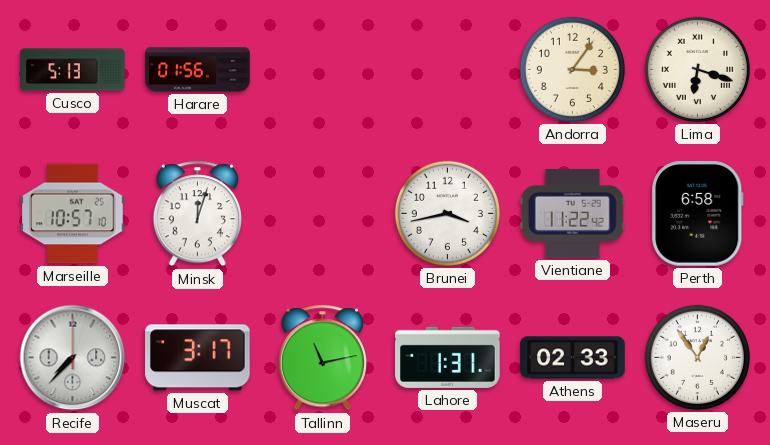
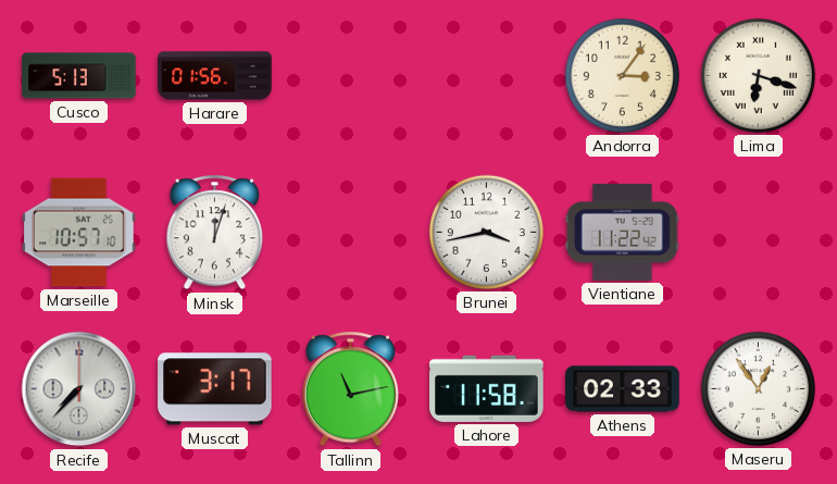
Perth: 6:58 -> none
Lahore: 1:31 -> 11:58
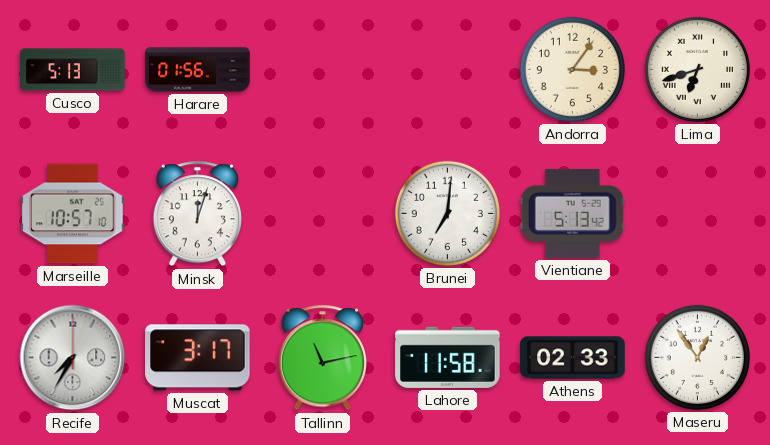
Lima: 6:18 -> 6:42
Brunei: 3:43 -> 7:01
Vientiane: 11:22 -> 5:13
Recife: 7:37 -> 7:35
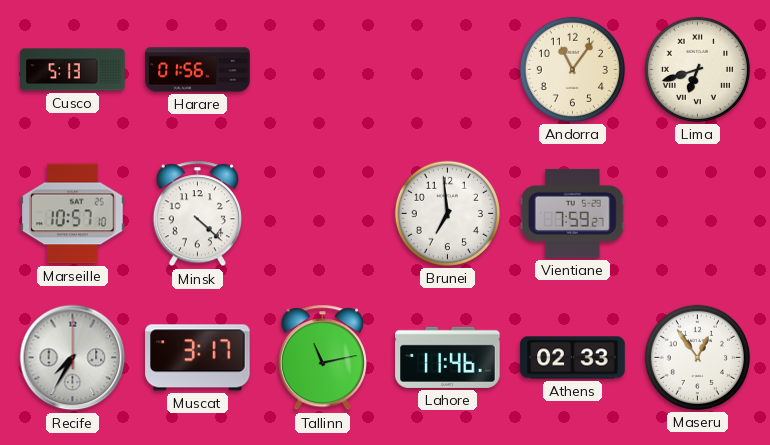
Andorra: 3:06 -> 11:06
Minsk: 12:03 -> 4:22
Brunei: 7:01 -> 6:59
Vientiane: 5:13 -> 7:59
Lahore: 11:58 -> 11:46
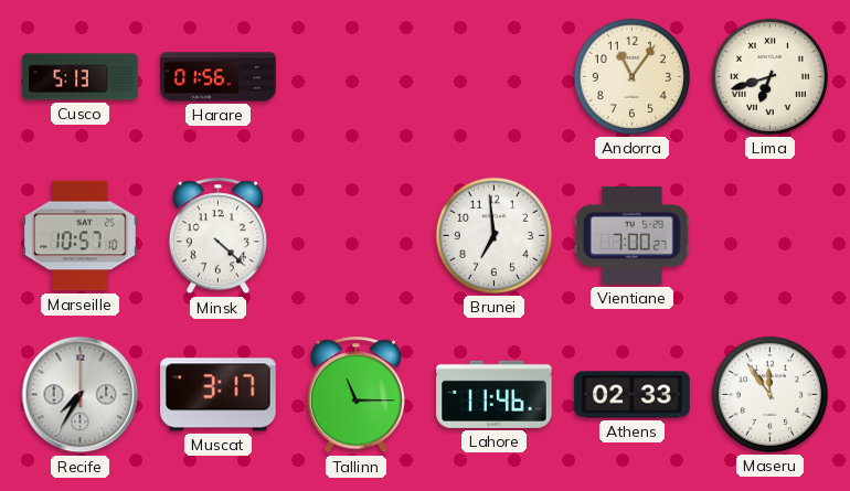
Vientiane: 7:59 -> 7:00
Tallinn: 11:13 -> 11:15
Maseru: 12:54 -> 11:54
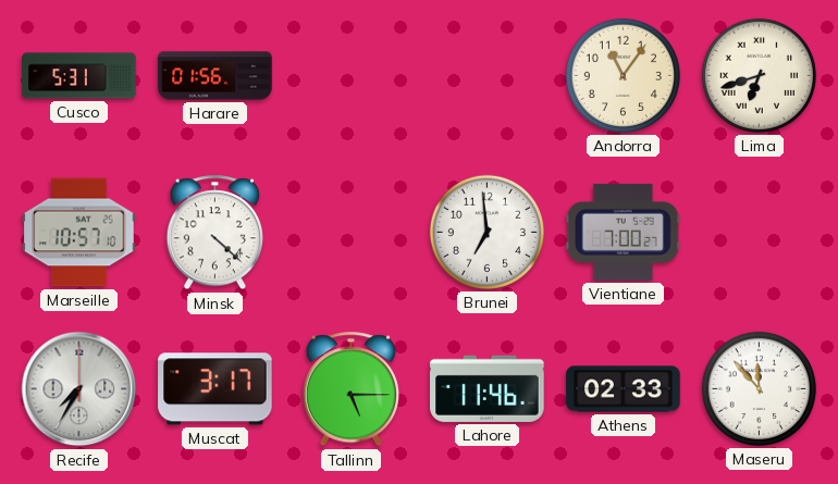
Cusco: 5:13 -> 5:31
Tallinn: 11:15 -> 5:15
Maseru: 11:54 -> 11:53
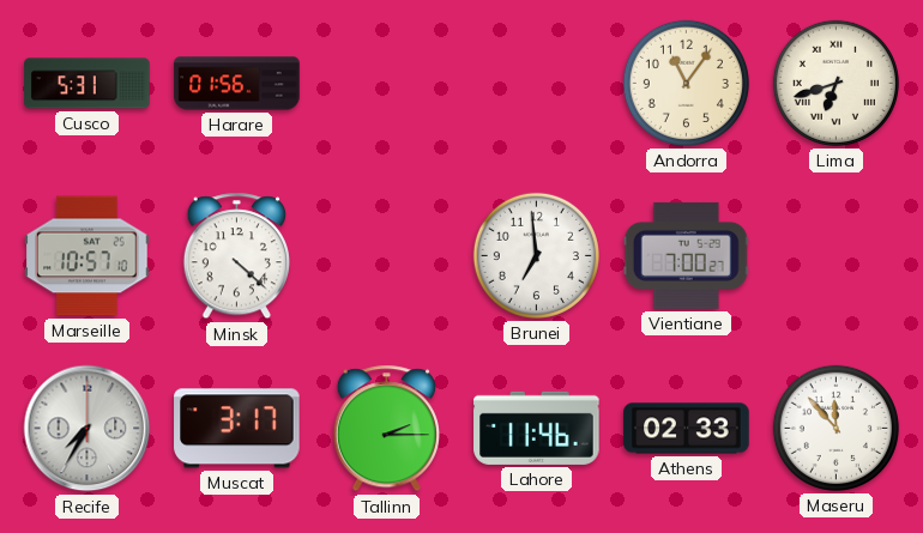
Tallinn: 5:15 -> 2:15
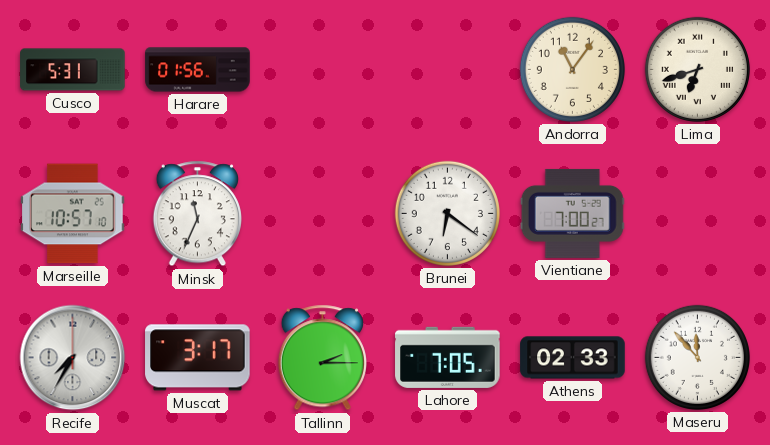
Minsk: 4:22 -> 11:34
Brunei: 6:59 -> 6:21
Lahore: 11:46 -> 7:05
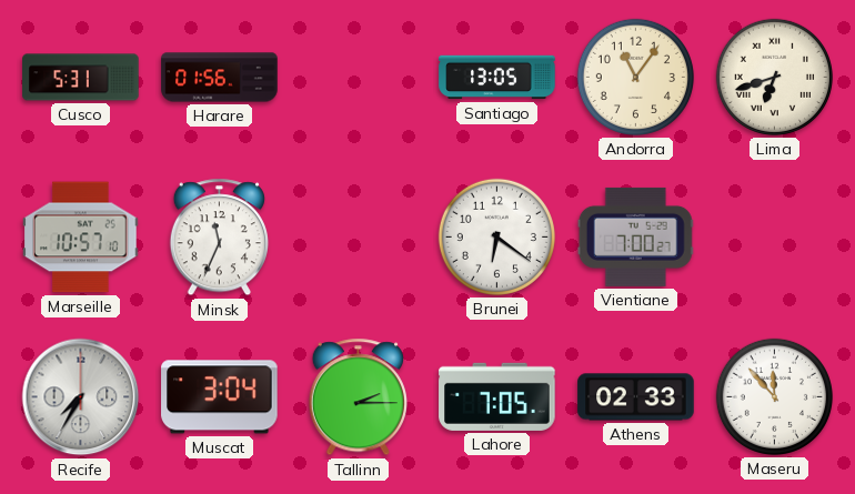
Santiago: none -> 13:05
Muscat: 3:17 -> 3:04
